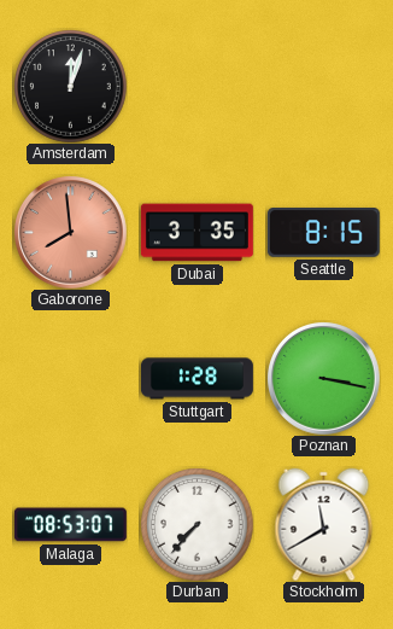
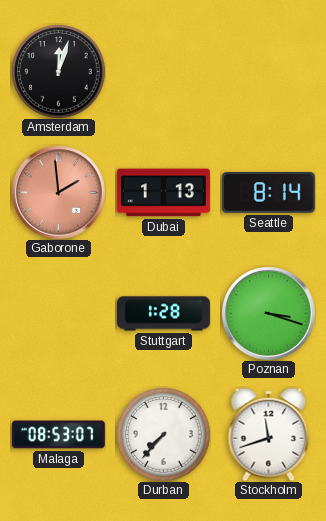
Gaborone: 7:59 -> 1:59
Dubai: 3:35 -> 1:13
Seattle: 8:15 -> 8:14
Poznan: 3:17 -> 3:18
Stockholm: 11:40 -> 11:42
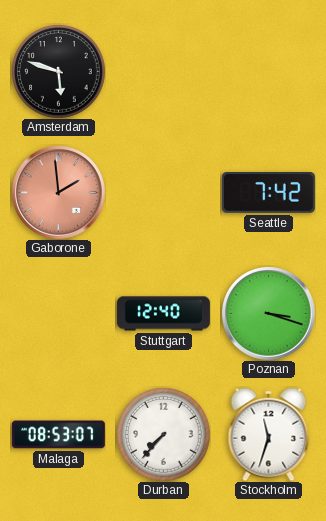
Amsterdam: 12:03 -> 5:48
Dubai: 1:13 -> none
Seattle: 8:14 -> 7:42
Stuttgart: 1:28 -> 12:40
Stockholm: 11:42 -> 11:33
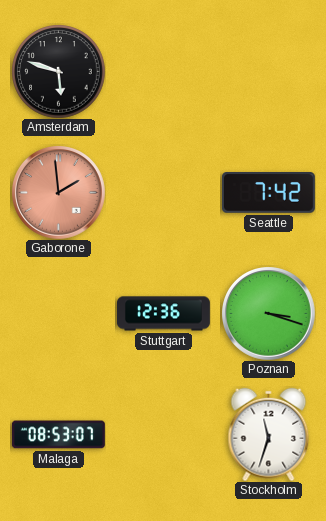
Stuttgart: 12:40 -> 12:36
Durban: 7:37 -> none
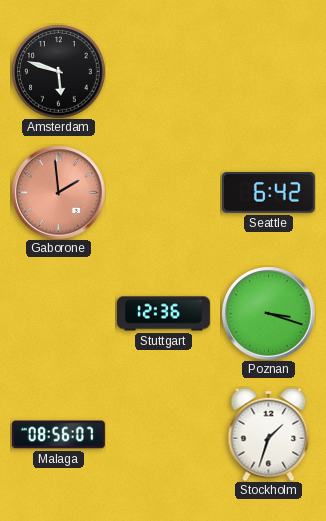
Seattle: 7:42 -> 6:42
Malaga: 08:53 -> 08:56
Stockholm: 11:33 -> 1:33
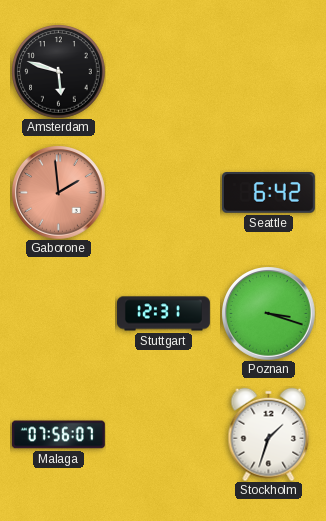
Stuttgart: 12:36 -> 12:31
Malaga: 08:56 -> 07:56
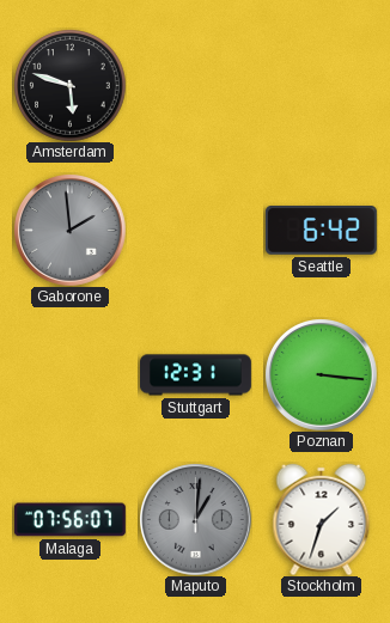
Gaborone dial: salmon -> grey
Poznan: 3:18 -> 3:16
Maputo: none -> 1:01
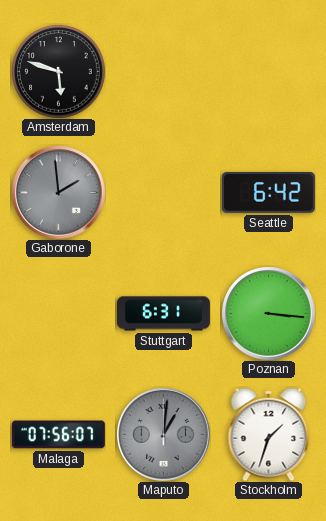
Stuttgart: 12:31 -> 6:31
